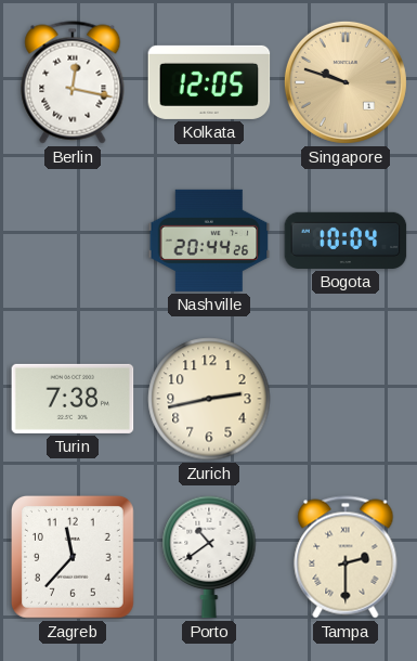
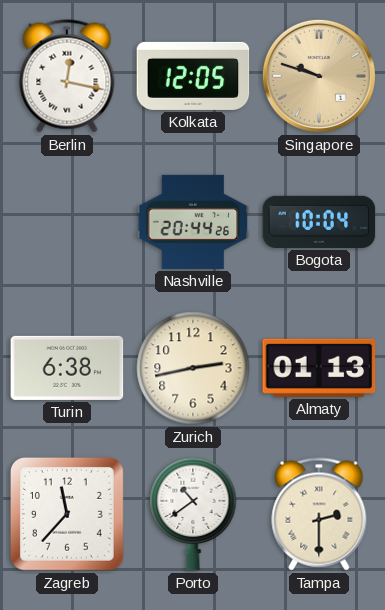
Turin: 7:38 -> 6:38
Almaty: none -> 01:13
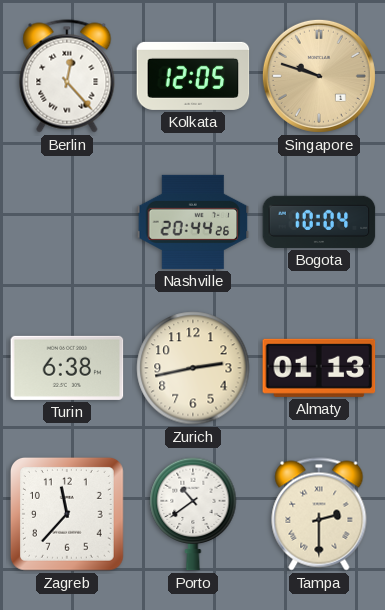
Berlin: 12:17 -> 12:23
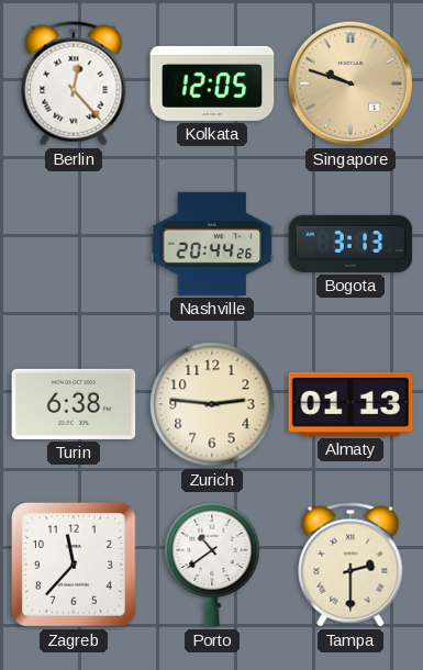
Bogota: 10:04 -> 3:13
Zurich: 2:43 -> 2:46
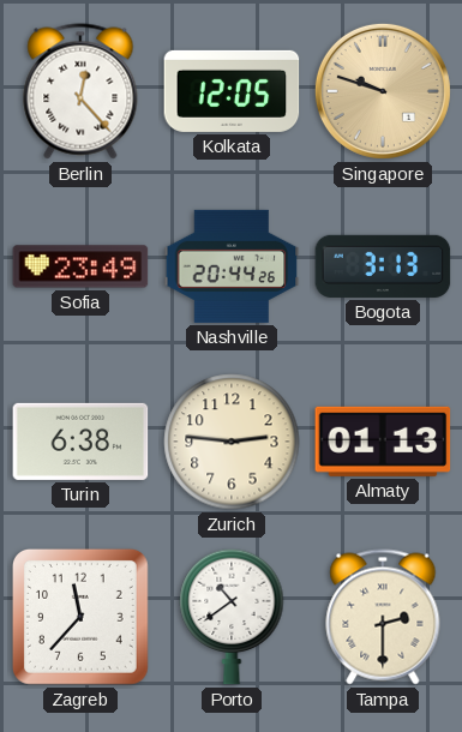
Sofia: none -> 23:49
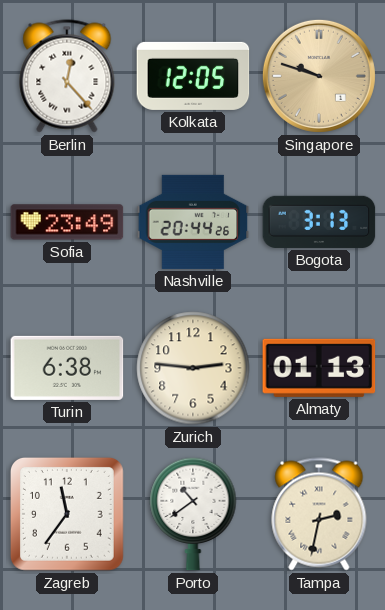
Zagreb: 11:37 -> 11:36
Tampa: 2:30 -> 2:32
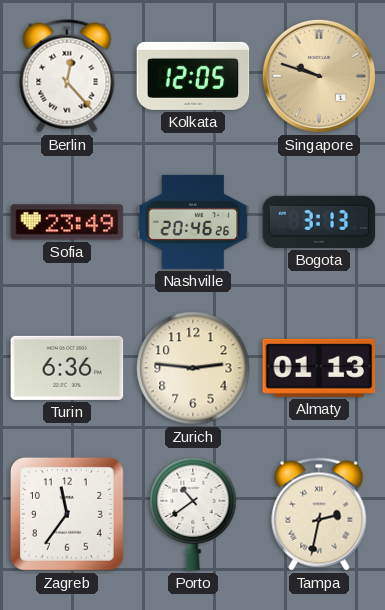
Nashville: 20:44 -> 20:46
Turin: 6:38 -> 6:36
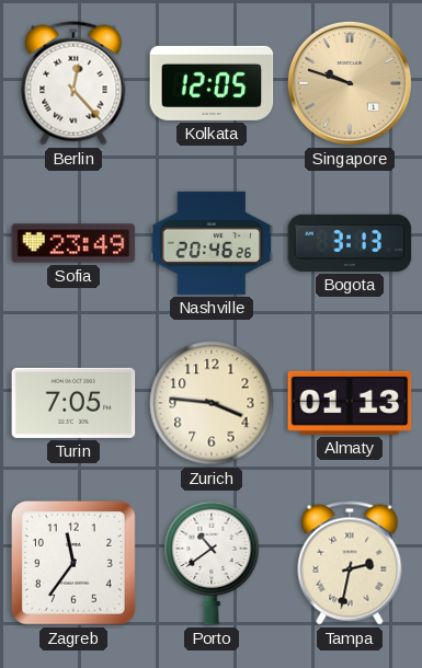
Turin: 6:36 -> 7:05
Zurich: 2:46 -> 3:46
